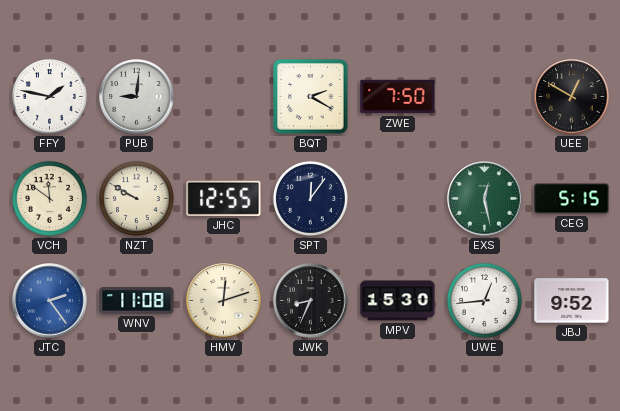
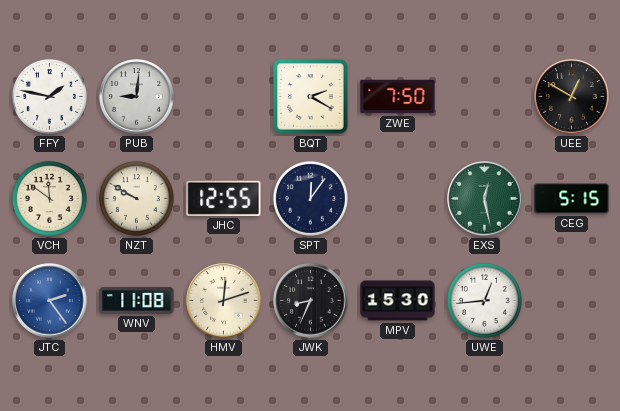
JBJ: 9:52 -> none
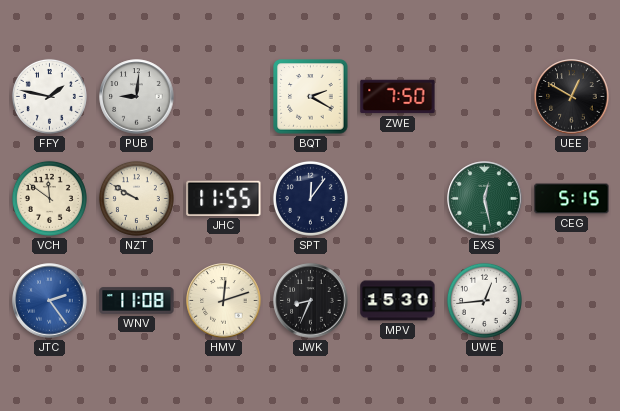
JHC: 12:55 -> 11:55
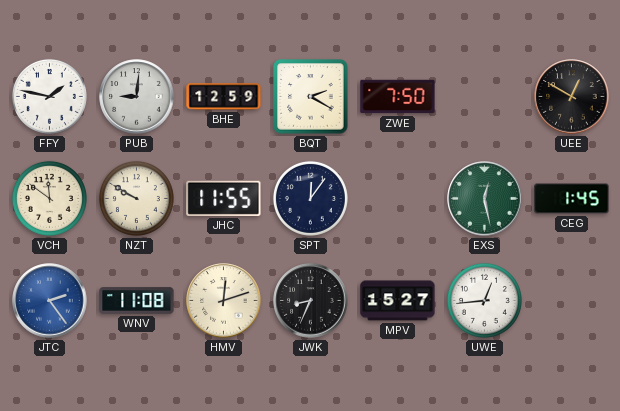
BHE: none -> 12:59
CEG: 5:15 -> 1:45
MPV: 15:30 -> 15:27
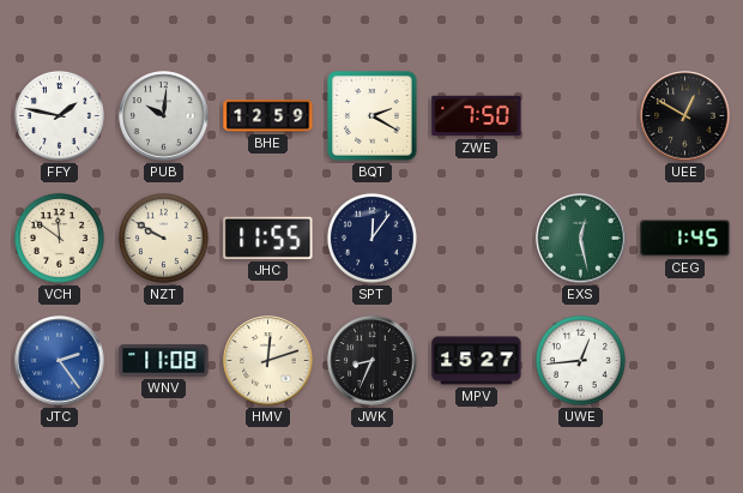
PUB: 9:01 -> 10:01
